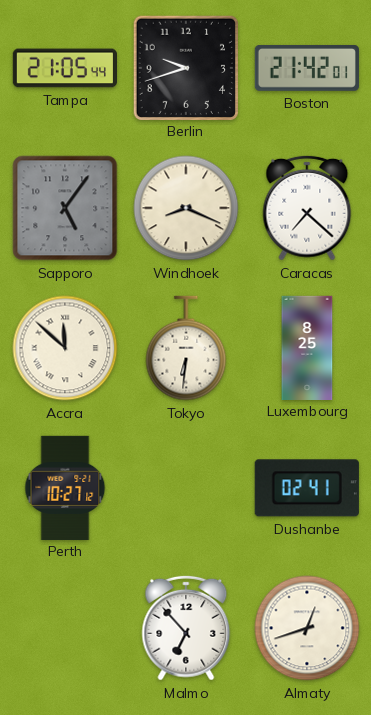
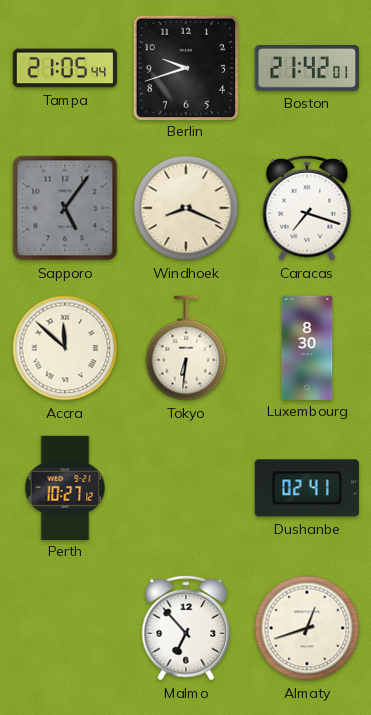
Caracas: 7:22 -> 7:18
Luxembourg: 8:25 -> 8:30
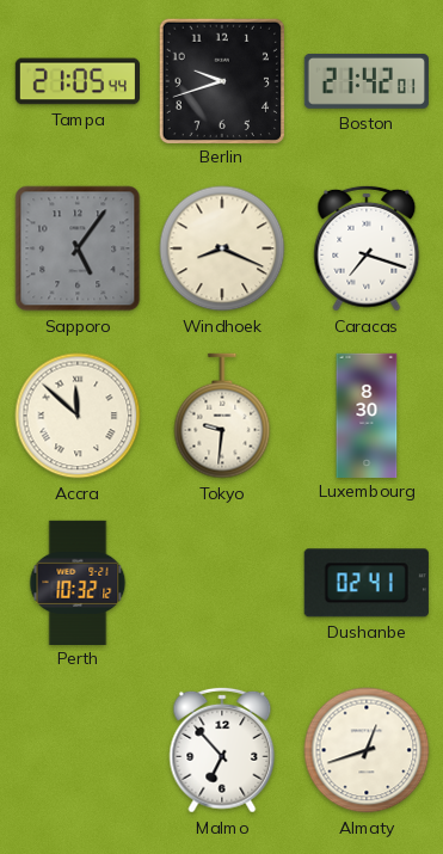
Tokyo: 6:31 -> 9:31
Perth: 10:27 -> 10:32
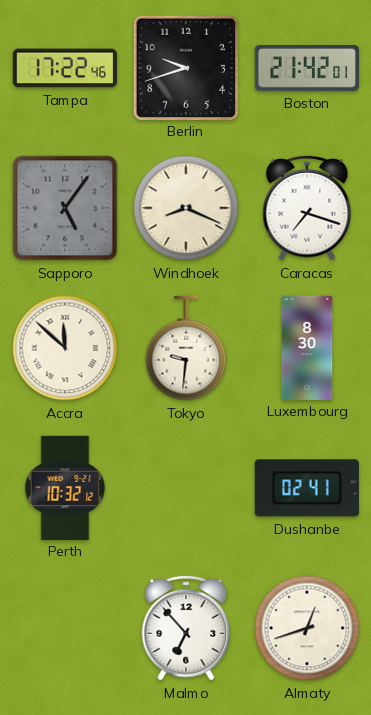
Tampa: 21:05 -> 17:22
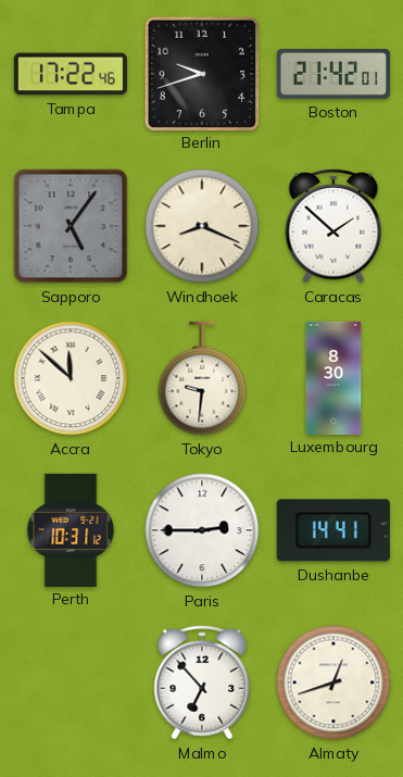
Caracas: 7:18 -> 1:52
Perth: 10:32 -> 10:31
Paris: none -> 2:45
Dushanbe: 02:41 -> 14:41
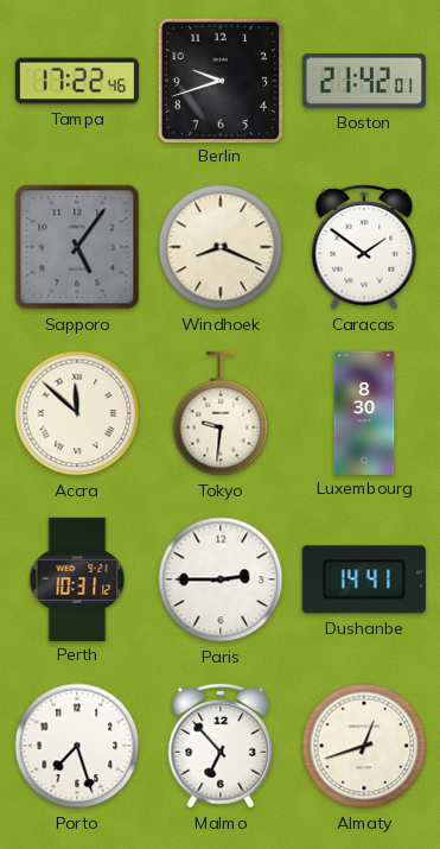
Caracas: 1:52 -> 1:51
Porto: none -> 7:27
